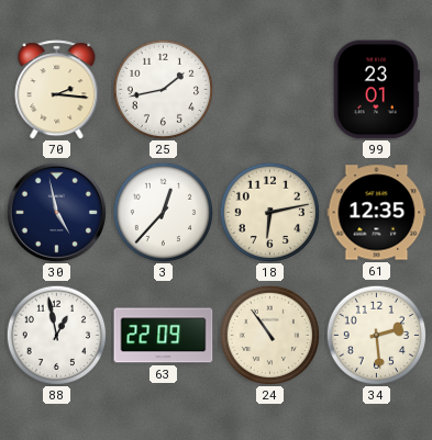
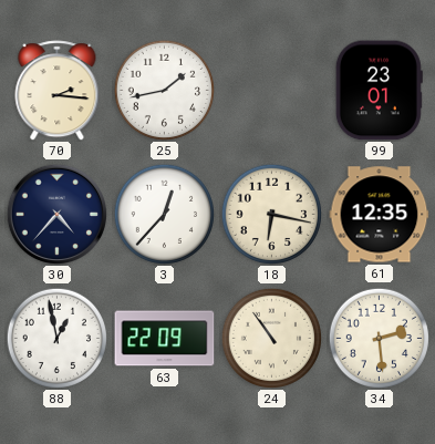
30: 4:58 -> 4:37
18: 6:13 -> 6:17
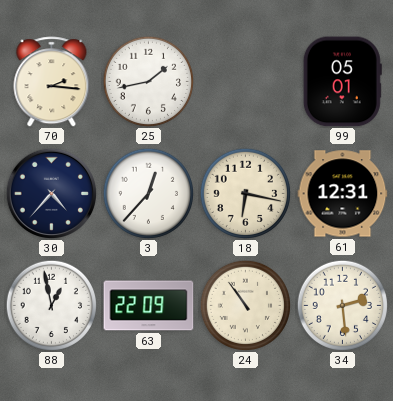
99: 23:01 -> 05:01
61: 12:35 -> 12:31
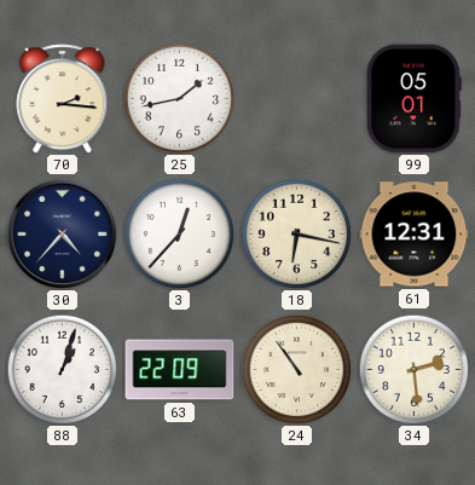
88: 12:58 -> 1:03
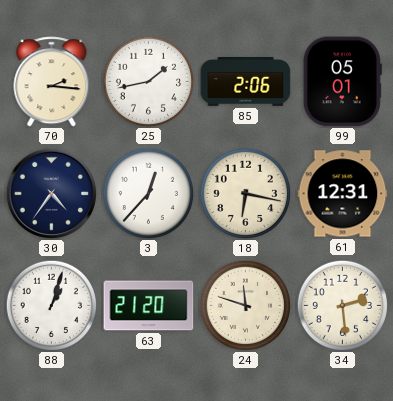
85: none -> 2:06
30: 4:37 -> 4:36
63: 22:09 -> 21:20
24: 10:54 -> 11:48
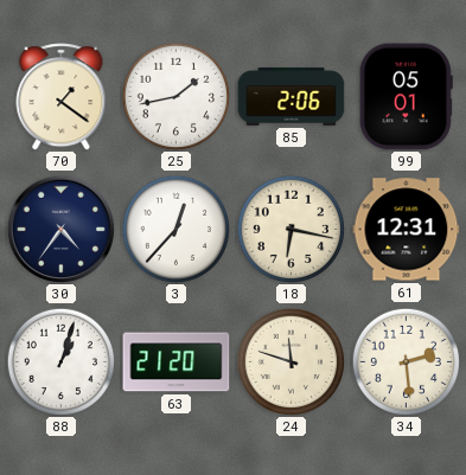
70: 2:16 -> 1:21
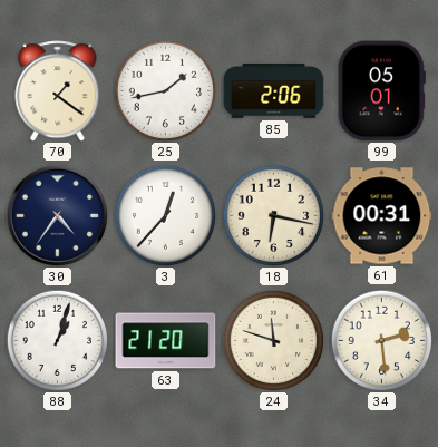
61: 12:31 -> 00:31
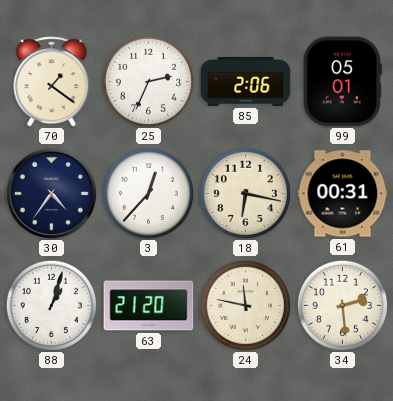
25: 1:43 -> 2:34
24: 11:48 -> 11:47
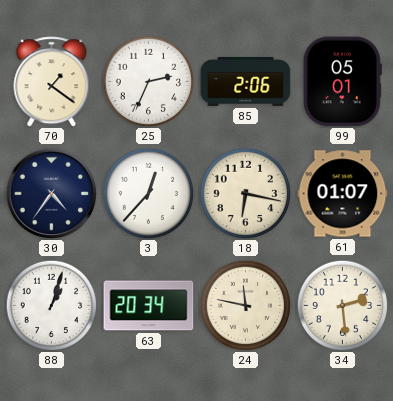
61: 00:31 -> 01:07
63: 21:20 -> 20:34
